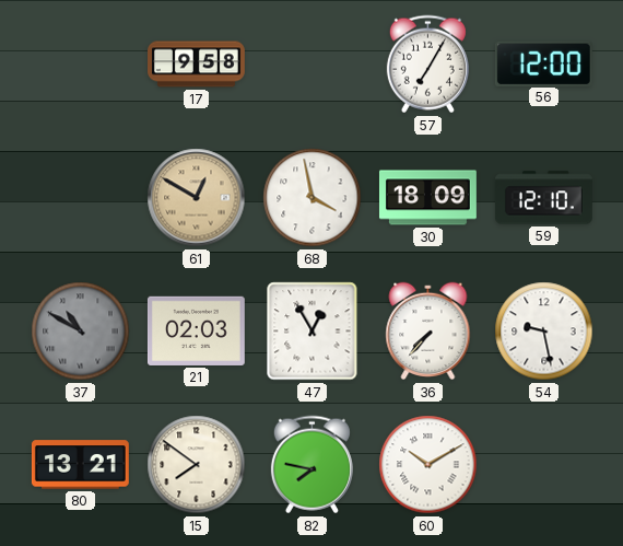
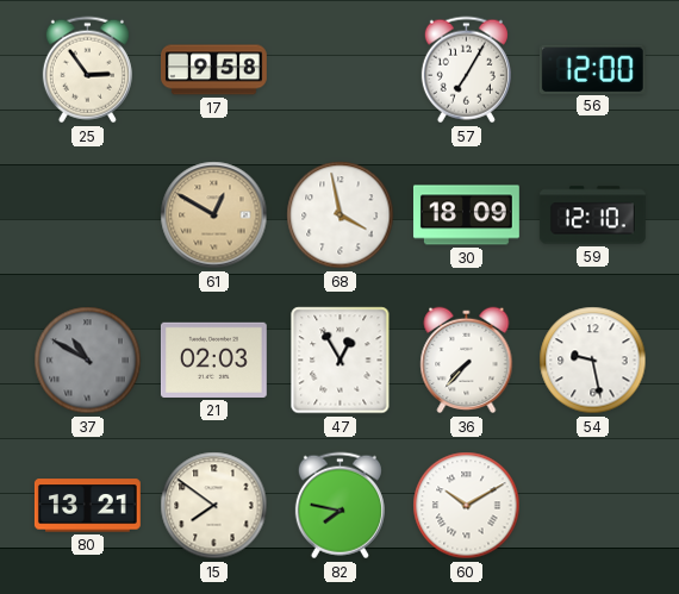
25: none -> 2:54
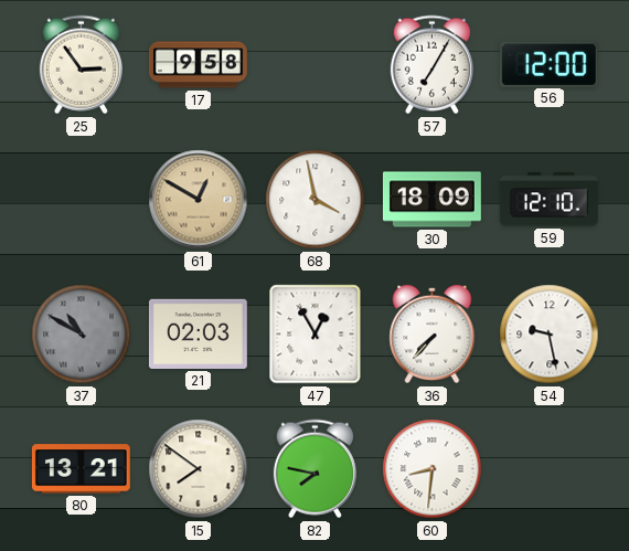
60: 10:10 -> 8:31
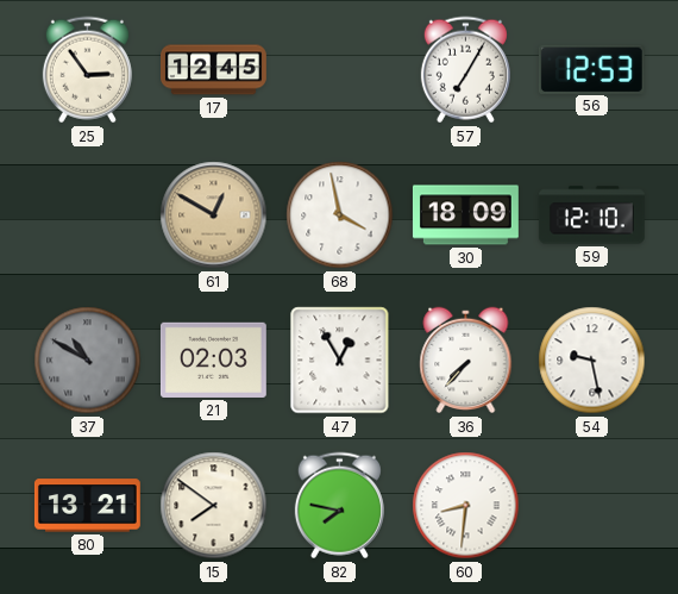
17: 9:58 -> 12:45
56: 12:00 -> 12:53
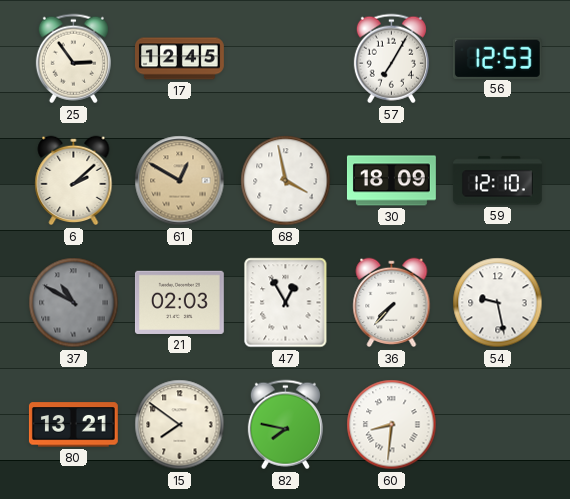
6: none -> 2:08
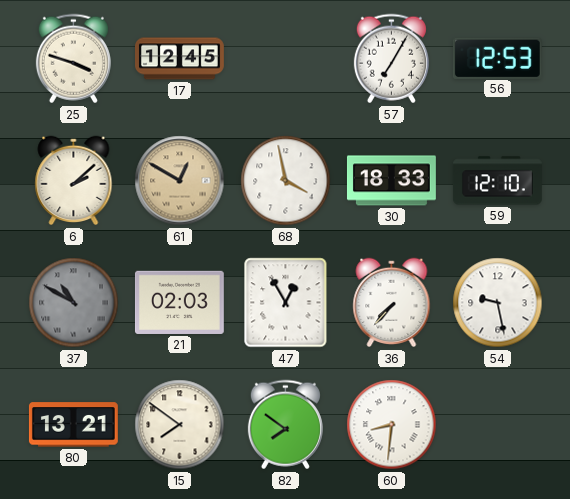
25: 2:54 -> 3:48
30: 18:09 -> 18:33
82: 7:47 -> 7:51
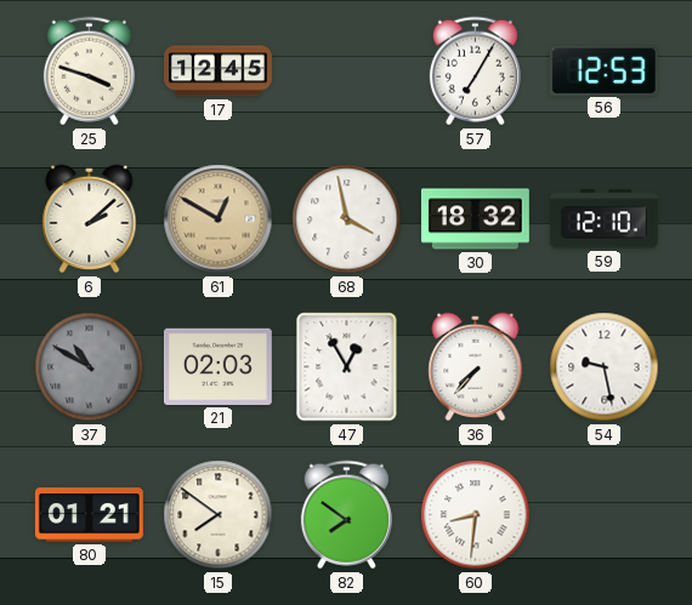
30: 18:33 -> 18:32
80: 13:21 -> 01:21
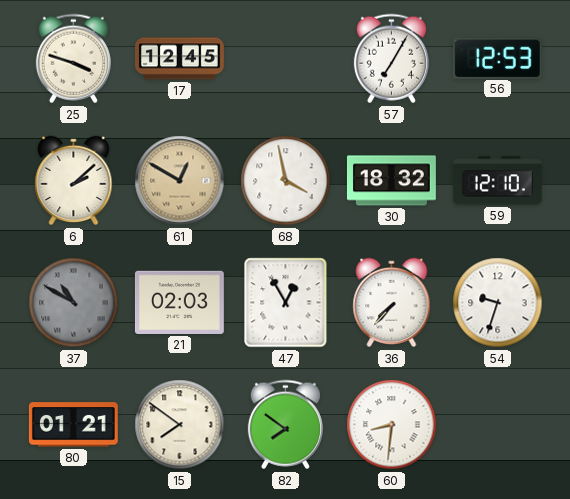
54: 9:28 -> 9:33
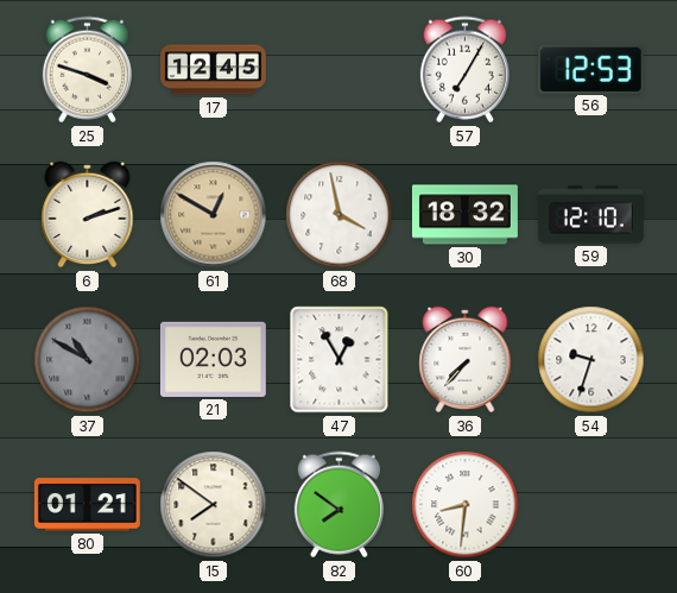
6: 2:08 -> 2:12
